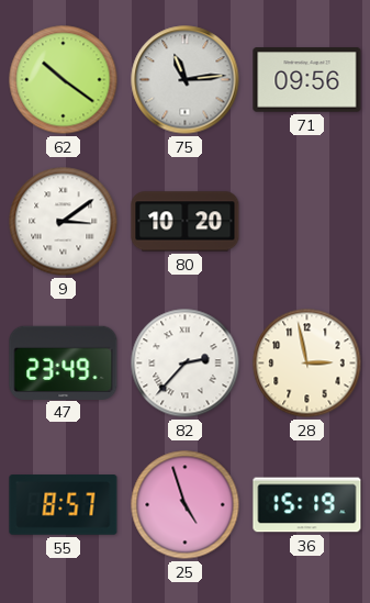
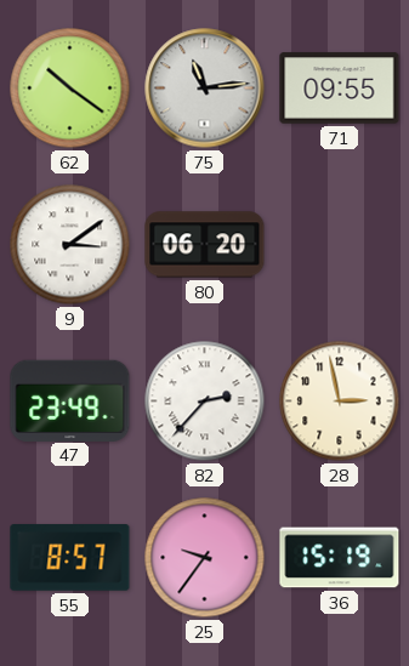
71: 09:56 -> 09:55
80: 10:20 -> 06:20
25: 4:57 -> 9:36
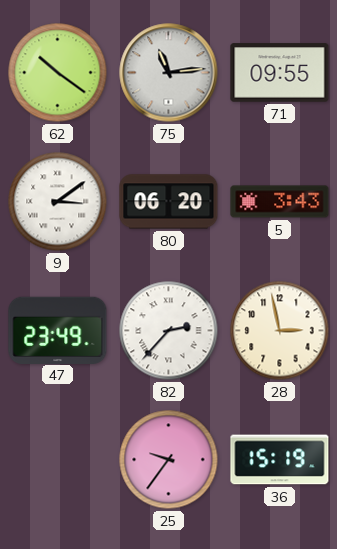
5: none -> 3:43
55: 8:57 -> none
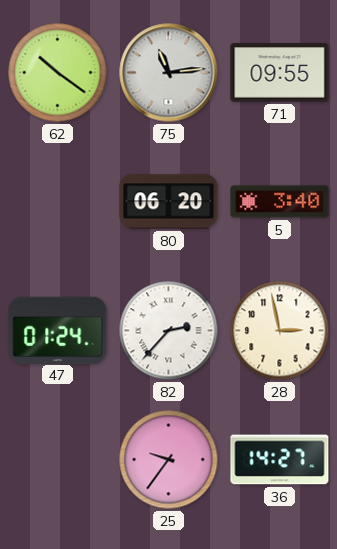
9: 3:09 -> none
5: 3:43 -> 3:40
47: 23:49 -> 01:24
36: 15:19 -> 14:27
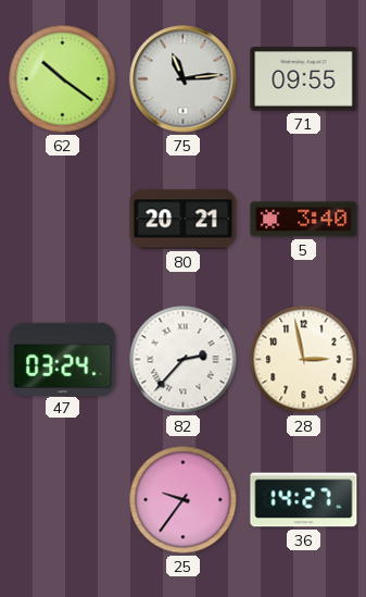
80: 06:20 -> 20:21
47: 01:24 -> 03:24
